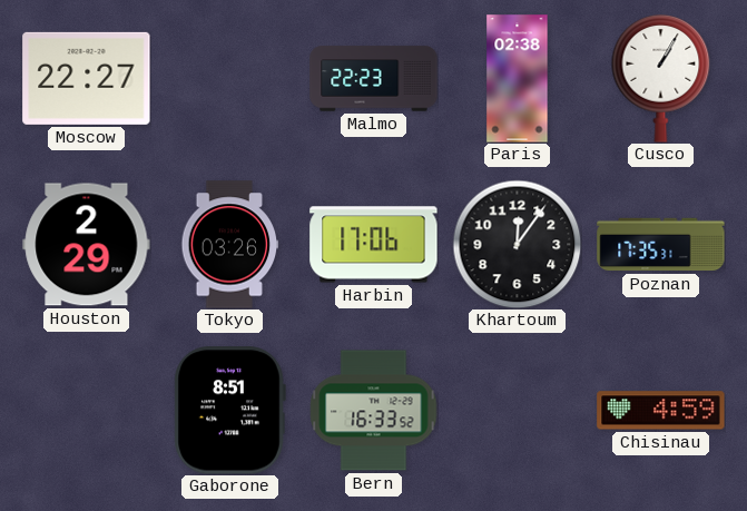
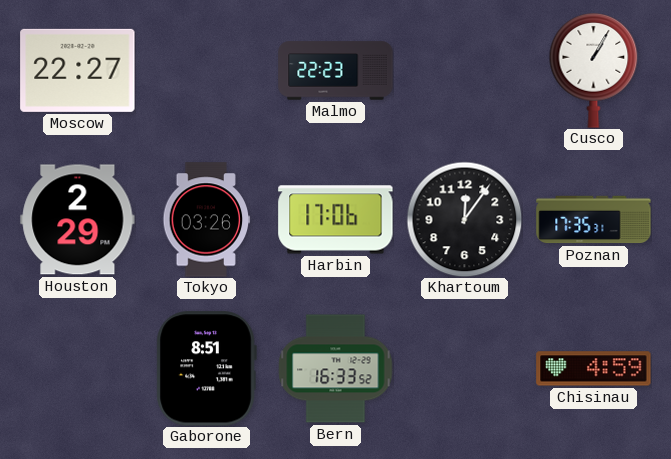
Paris: 02:38 -> none
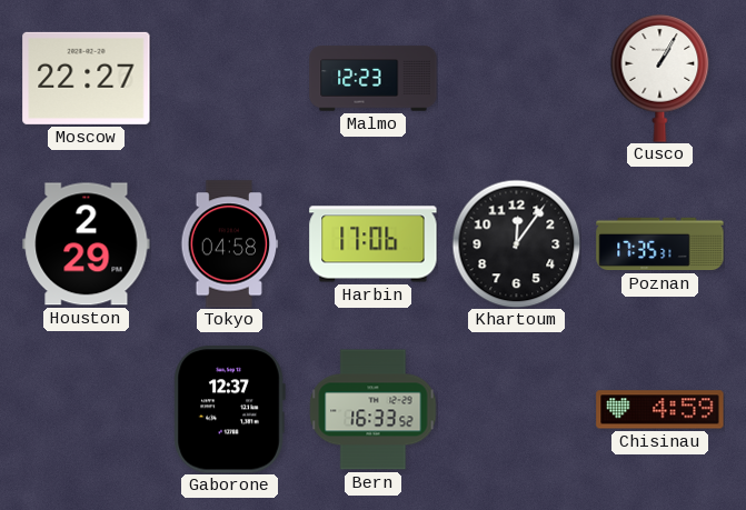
Malmo: 22:23 -> 12:23
Tokyo: 03:26 -> 04:58
Gaborone: 8:51 -> 12:37
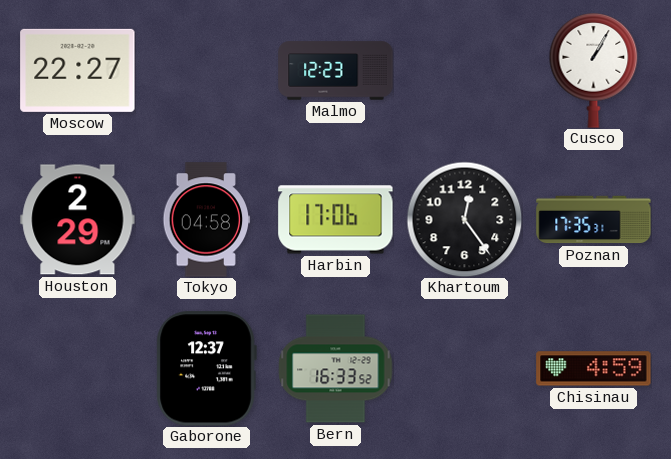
Khartoum: 12:06 -> 12:24
